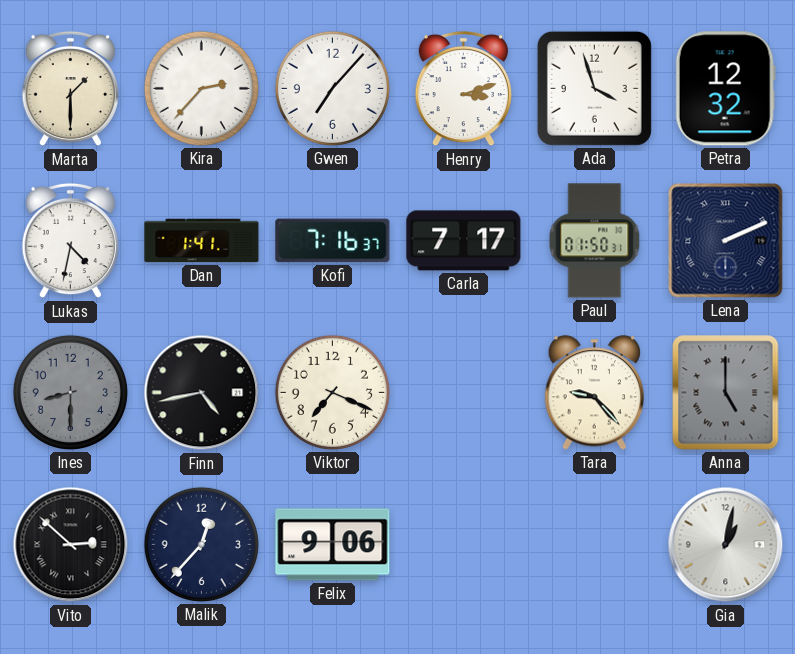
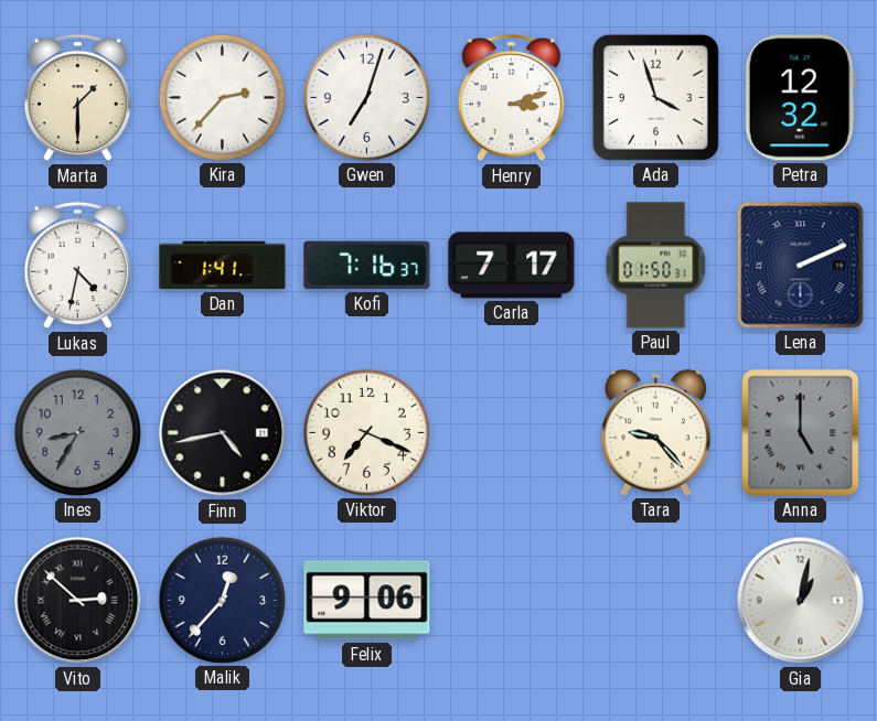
Gwen: 7:07 -> 7:03
Ines: 8:30 -> 8:35
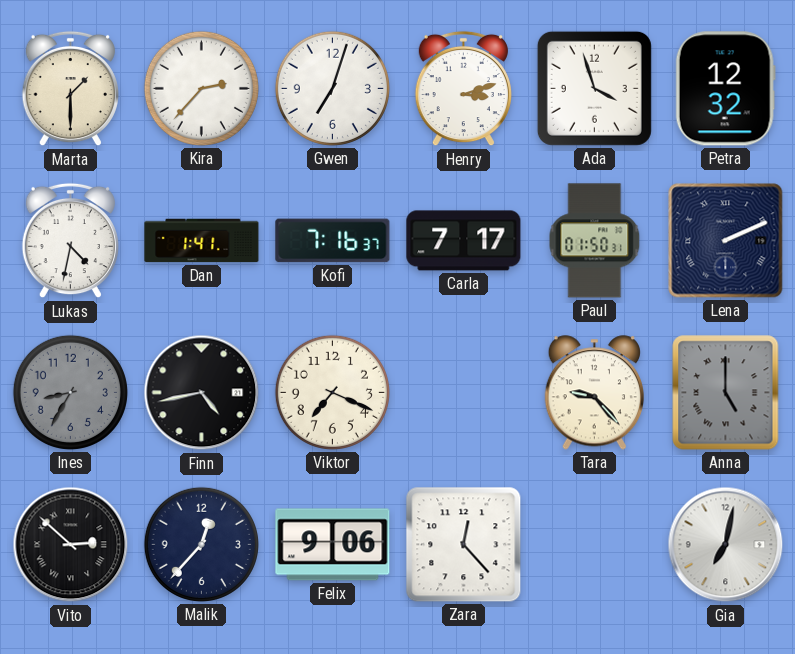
Zara: none -> 12:23
Gia: 1:02 -> 7:02
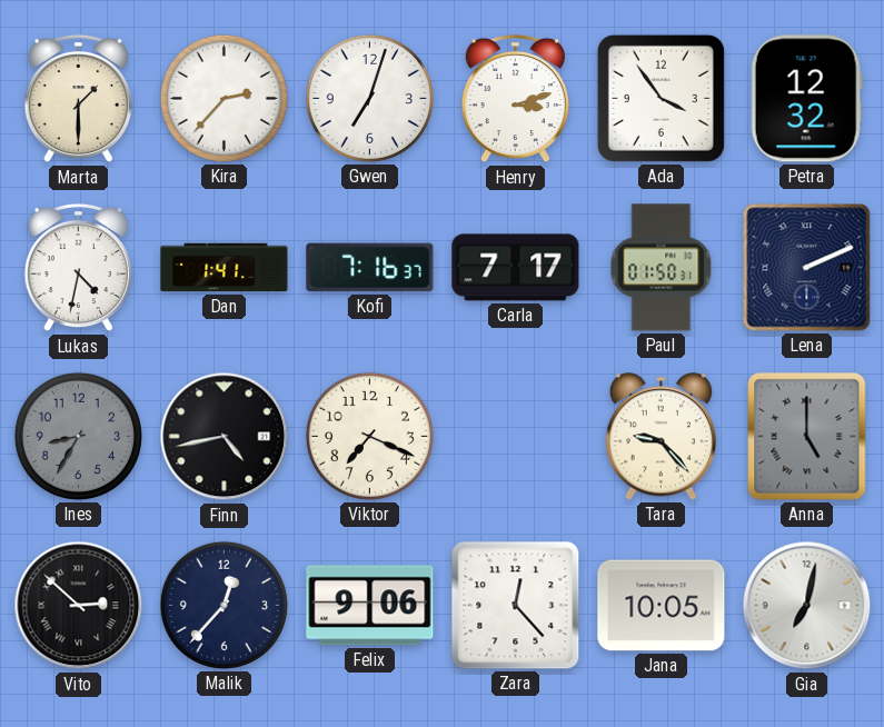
Ada: 3:57 -> 3:54
Jana: none -> 10:05
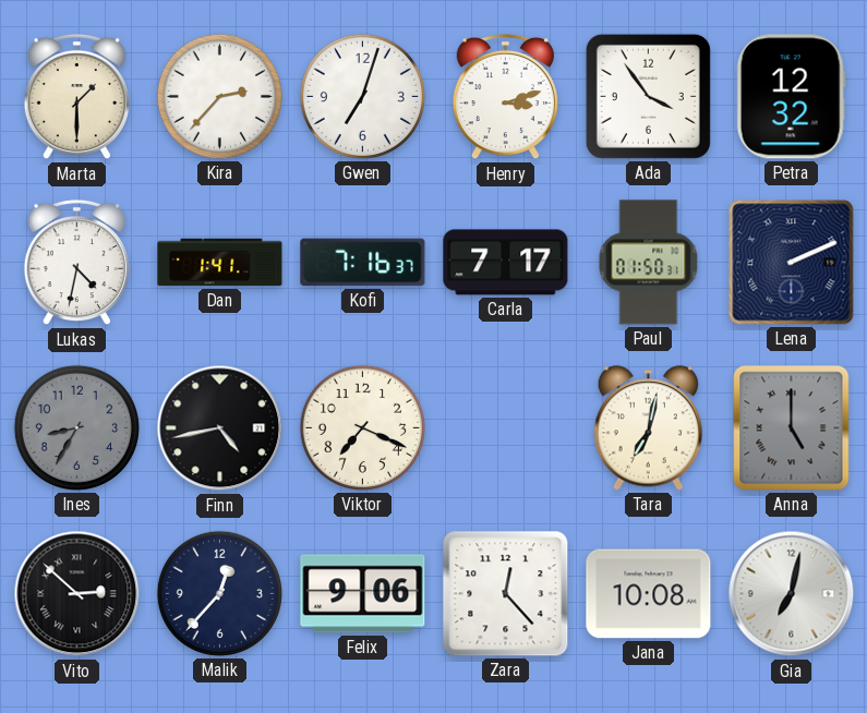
Tara: 9:23 -> 7:02
Jana: 10:05 -> 10:08
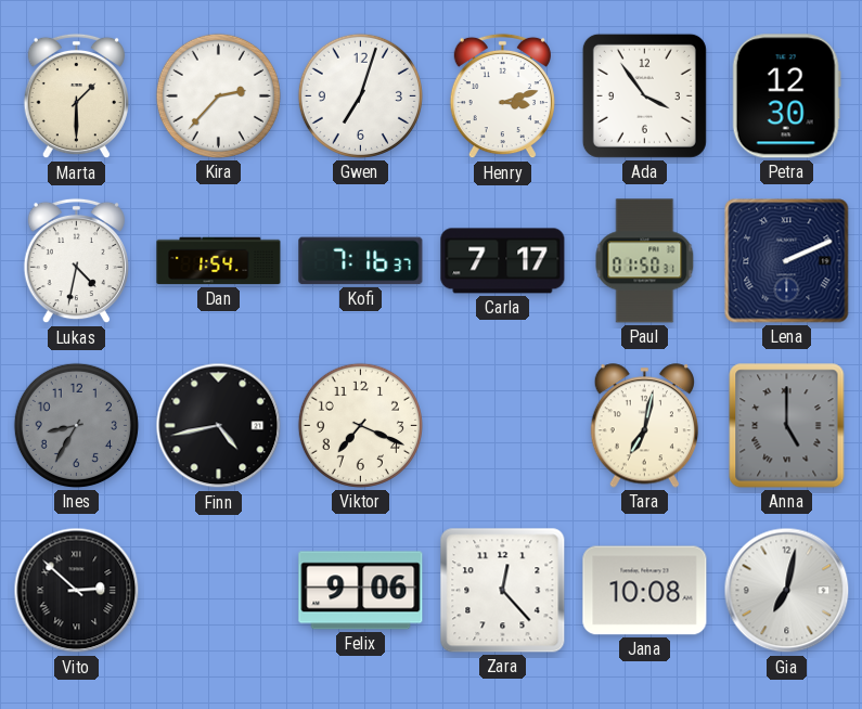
Petra: 12:32 -> 12:30
Dan: 1:41 -> 1:54
Malik: 12:37 -> none
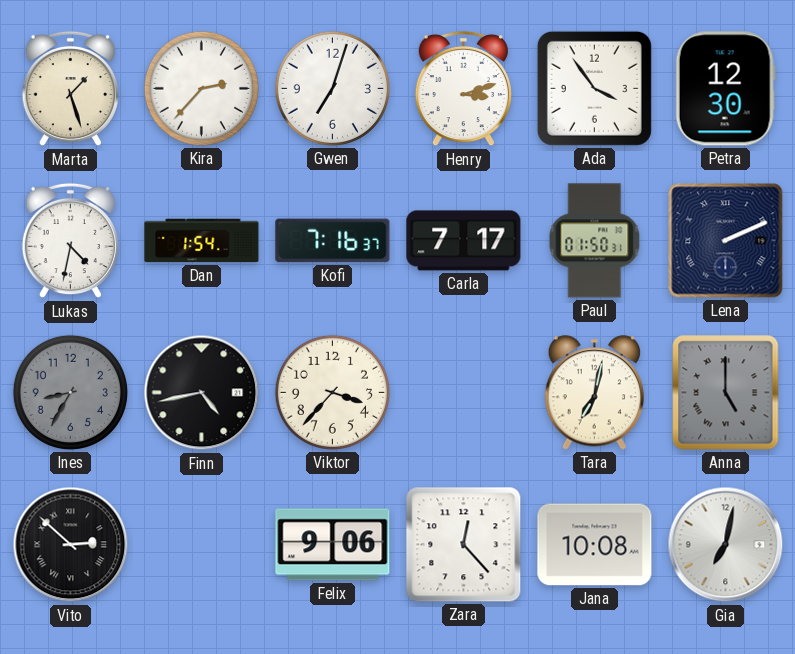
Marta: 1:30 -> 1:27
Viktor: 7:19 -> 3:37
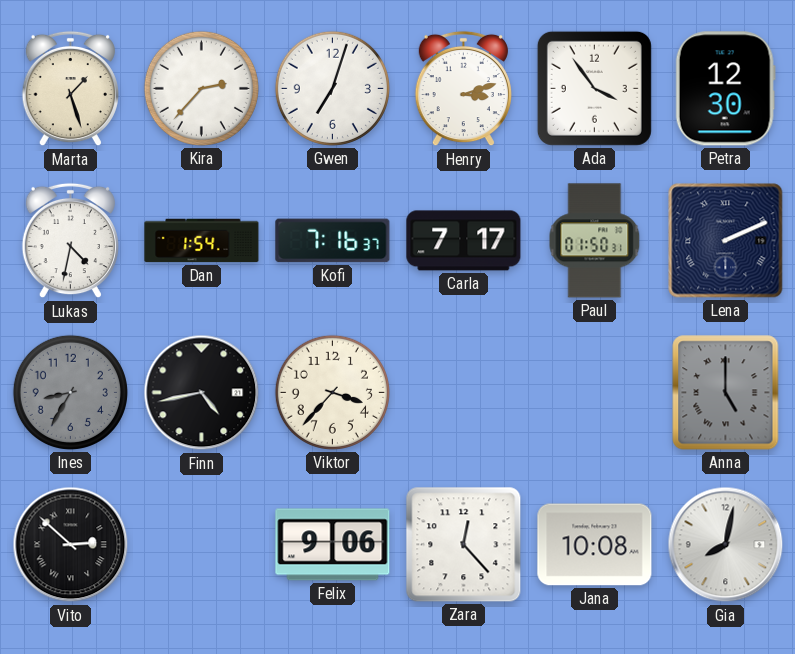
Tara: 7:02 -> none
Gia: 7:02 -> 8:02
